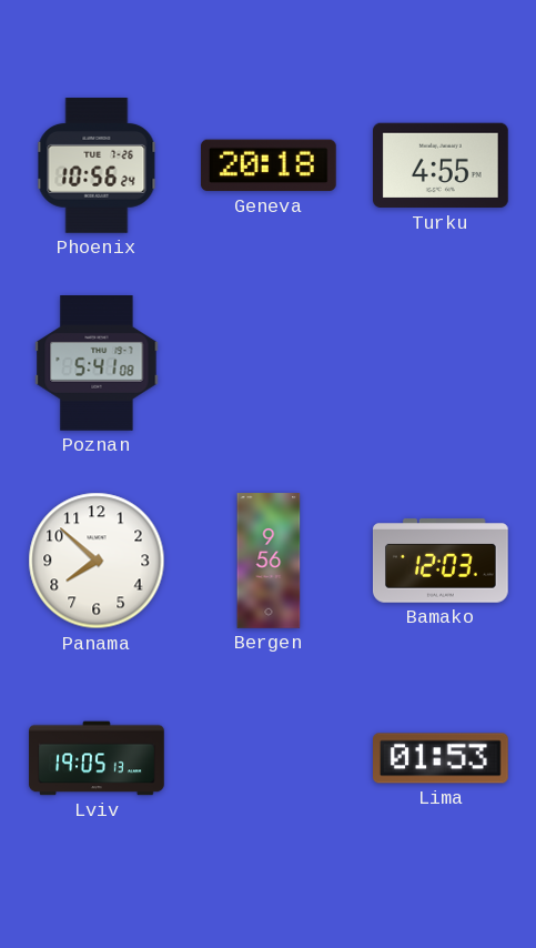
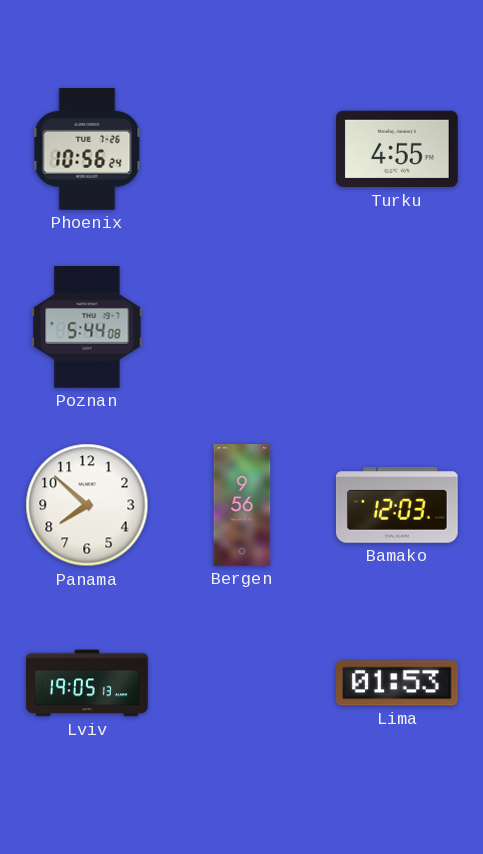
Geneva: 20:18 -> none
Poznan: 5:41 -> 5:44
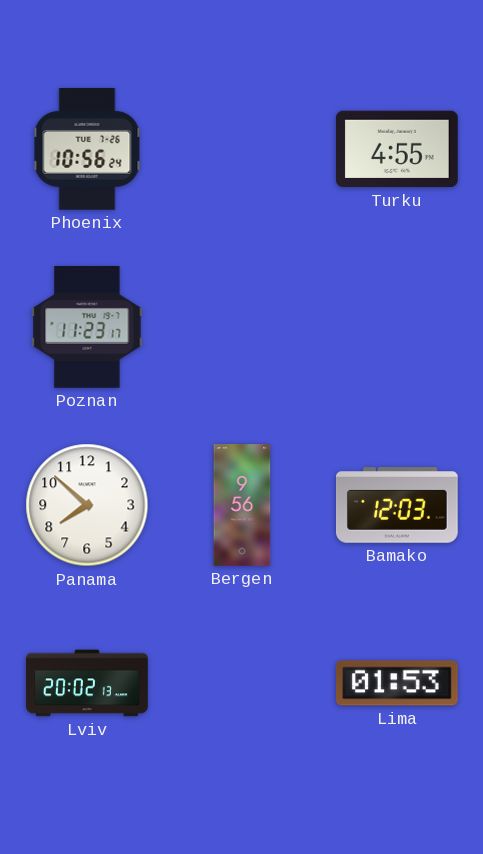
Poznan: 5:44 -> 11:23
Lviv: 19:05 -> 20:02
